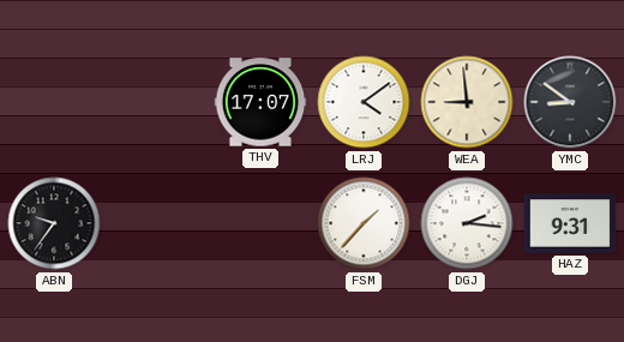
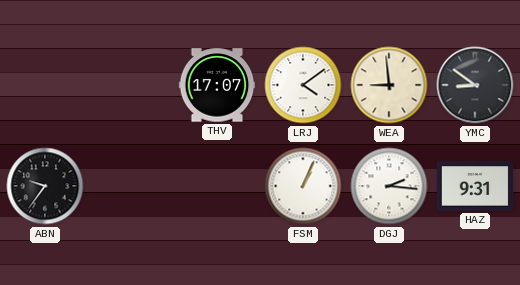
FSM: 1:37 -> 1:04
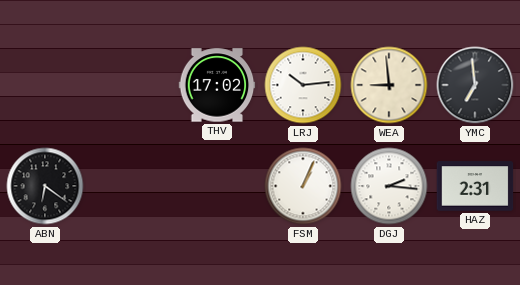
THV: 17:07 -> 17:02
LRJ: 4:09 -> 10:14
YMC: 8:51 -> 6:59
ABN: 9:36 -> 6:21
HAZ: 9:31 -> 2:31
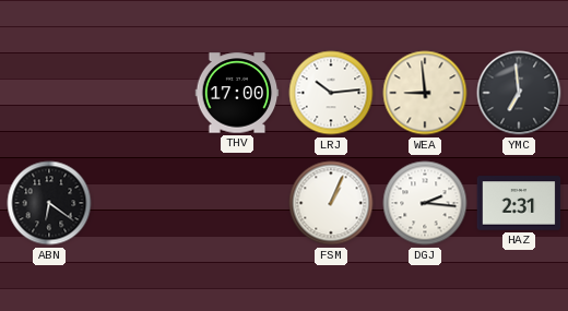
THV: 17:02 -> 17:00
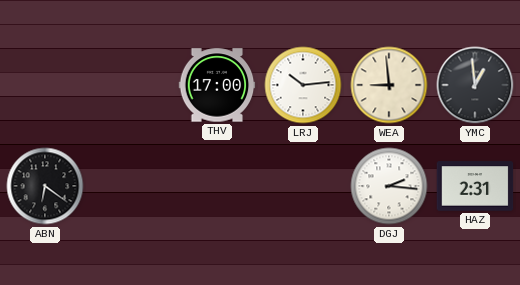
YMC: 6:59 -> 12:59
FSM: 1:04 -> none
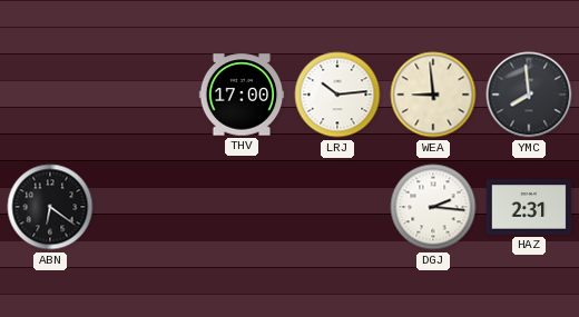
YMC: 12:59 -> 7:59
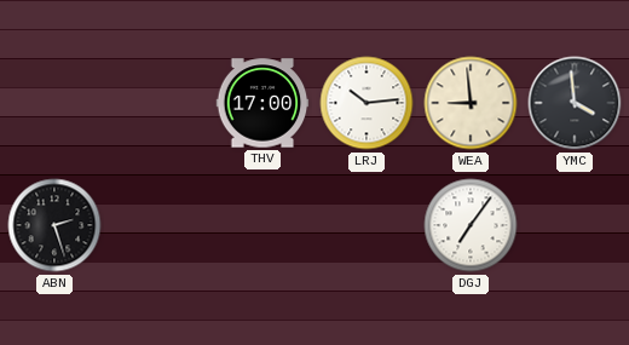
YMC: 7:59 -> 3:59
ABN: 6:21 -> 2:27
DGJ: 2:16 -> 7:06
HAZ: 2:31 -> none
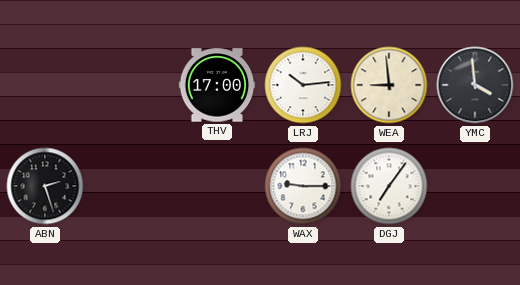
WAX: none -> 9:15
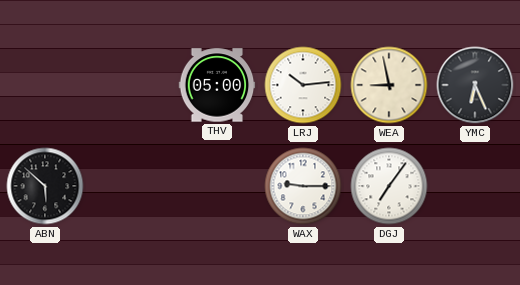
THV: 17:00 -> 05:00
WEA: 8:59 -> 8:58
YMC: 3:59 -> 6:26
ABN: 2:27 -> 5:52
